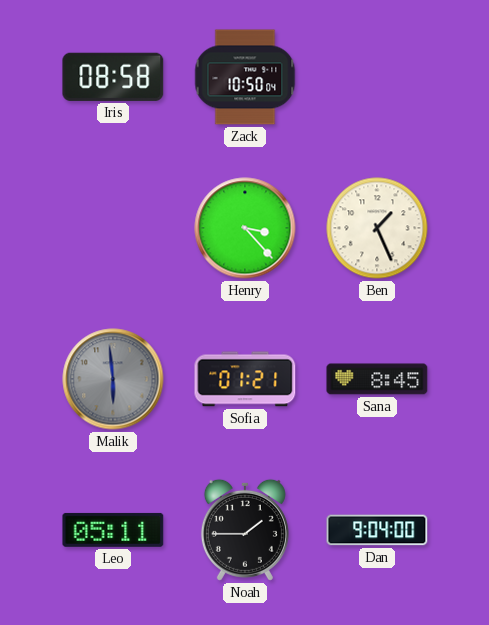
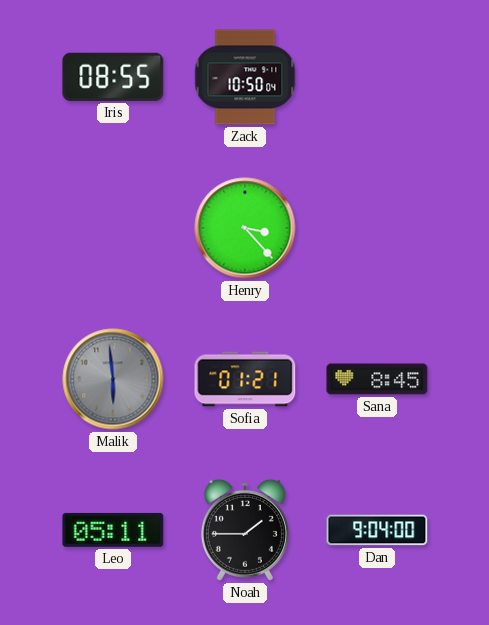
Iris: 08:58 -> 08:55
Ben: 1:26 -> none
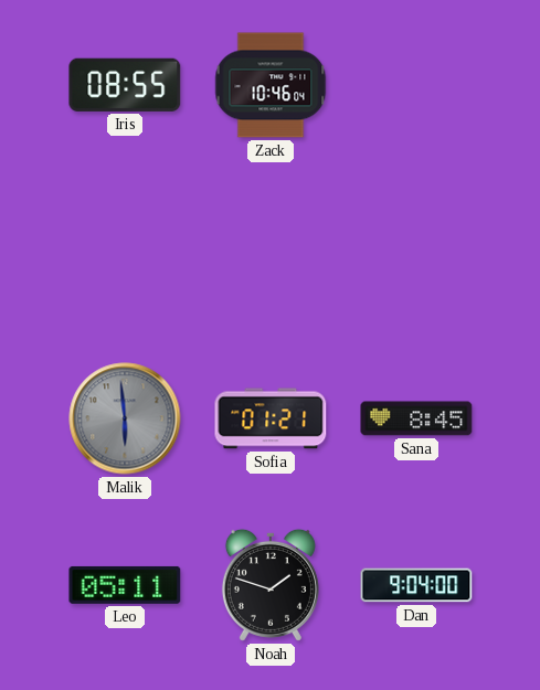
Zack: 10:50 -> 10:46
Henry: 3:23 -> none
Noah: 1:45 -> 1:48
